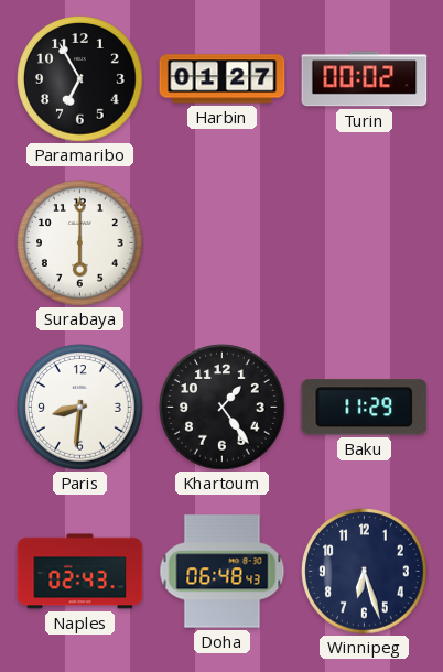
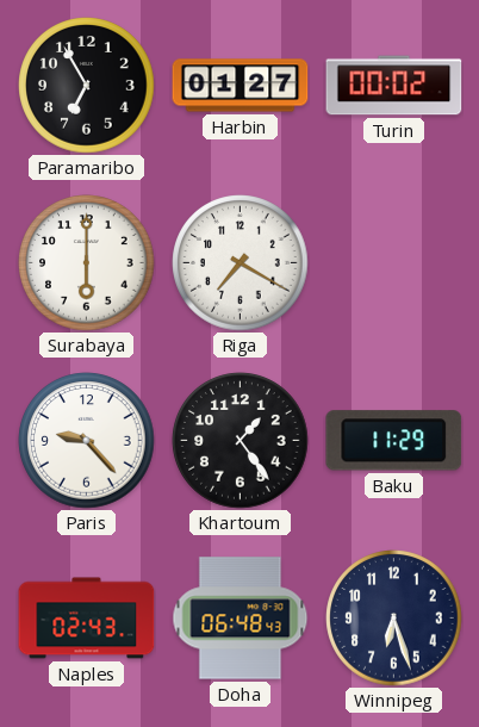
Riga: none -> 7:20
Paris: 8:31 -> 9:23
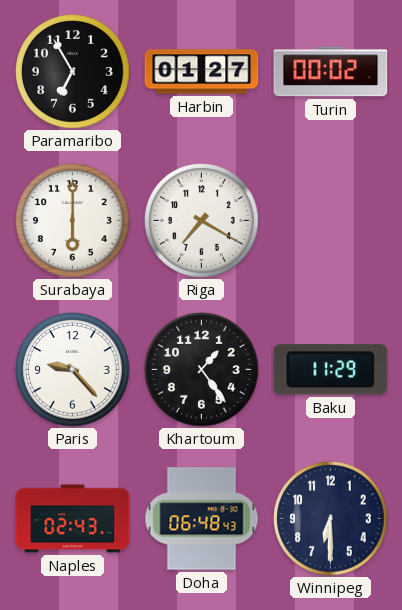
Winnipeg: 6:27 -> 6:30
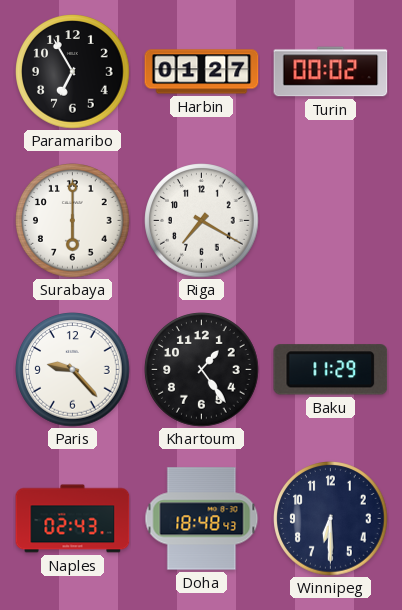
Doha: 06:48 -> 18:48
